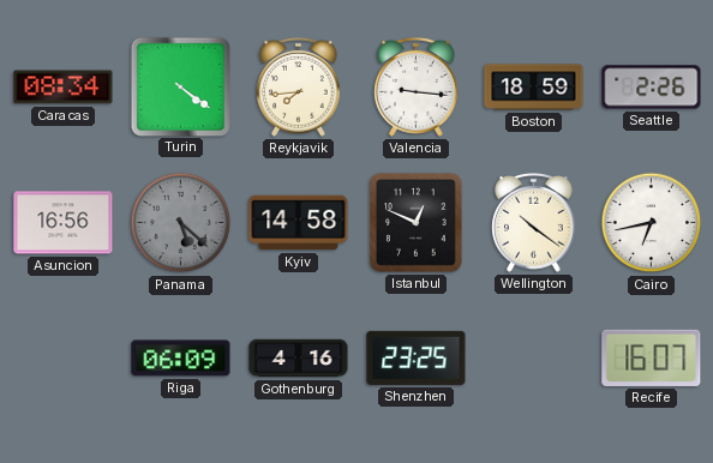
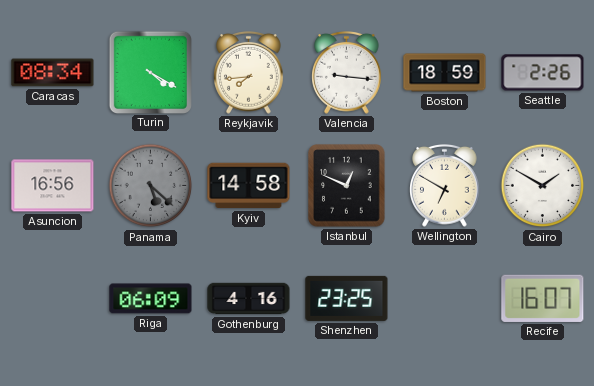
Turin: 4:21 -> 4:20
Wellington: 10:21 -> 6:50
Cairo: 6:43 -> 1:50
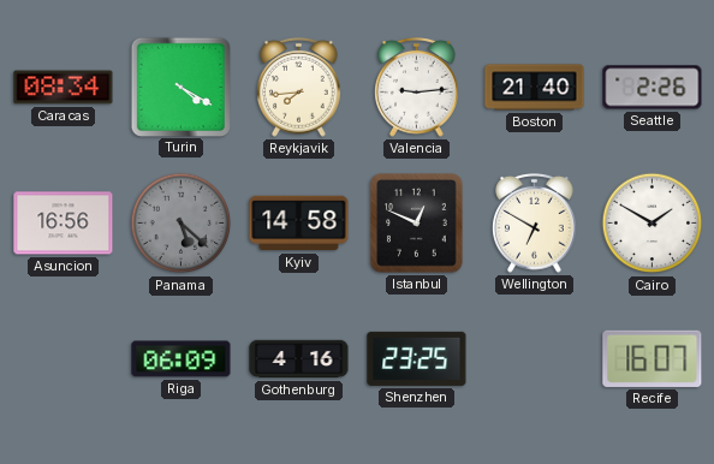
Valencia: 9:16 -> 9:14
Boston: 18:59 -> 21:40
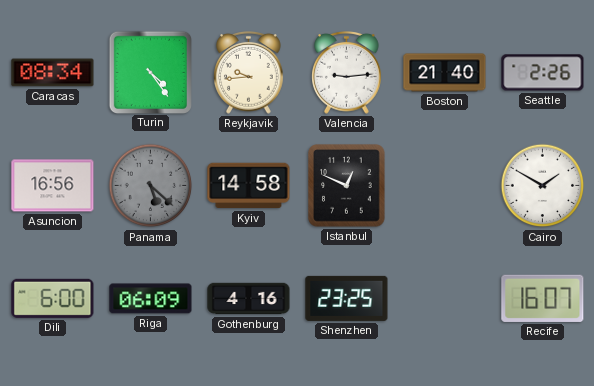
Turin: 4:20 -> 4:24
Reykjavik: 7:44 -> 9:44
Wellington: 6:50 -> none
Dili: none -> 6:00
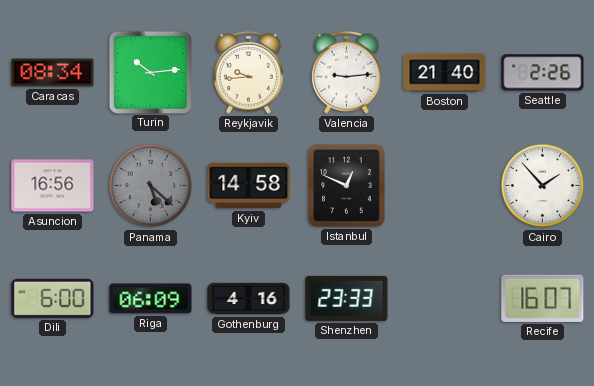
Turin: 4:24 -> 10:14
Cairo: 1:50 -> 1:53
Shenzhen: 23:25 -> 23:33
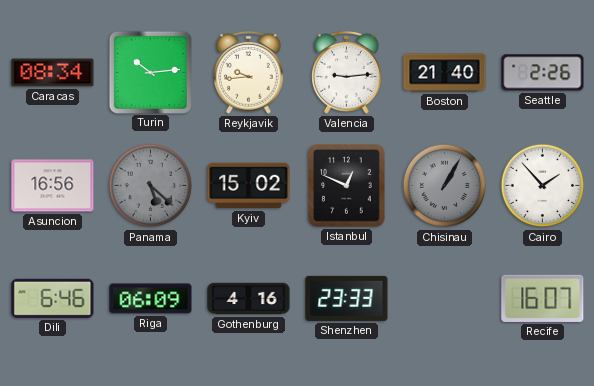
Kyiv: 14:58 -> 15:02
Chisinau: none -> 1:05
Dili: 6:00 -> 6:46
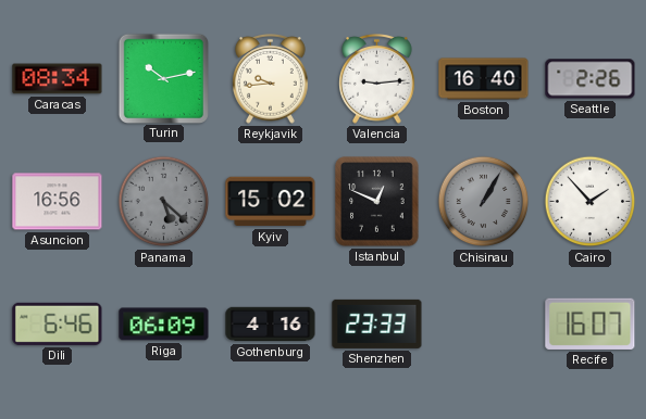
Turin: 10:14 -> 10:13
Boston: 21:40 -> 16:40
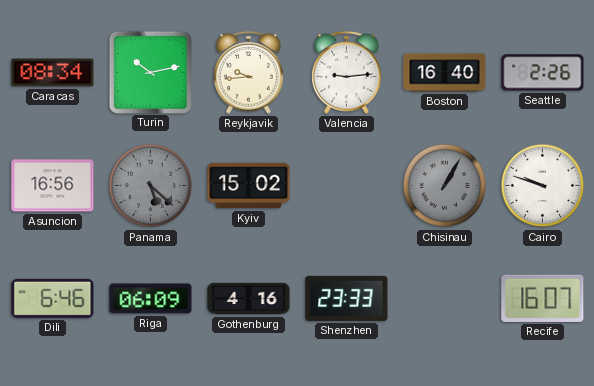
Istanbul: 12:49 -> none
Cairo: 1:53 -> 9:48
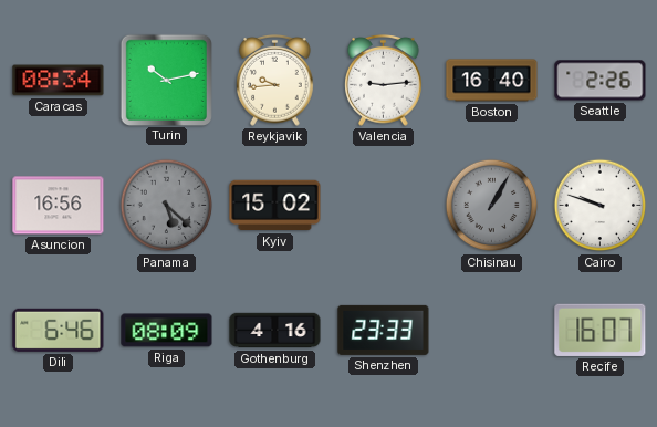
Riga: 06:09 -> 08:09
